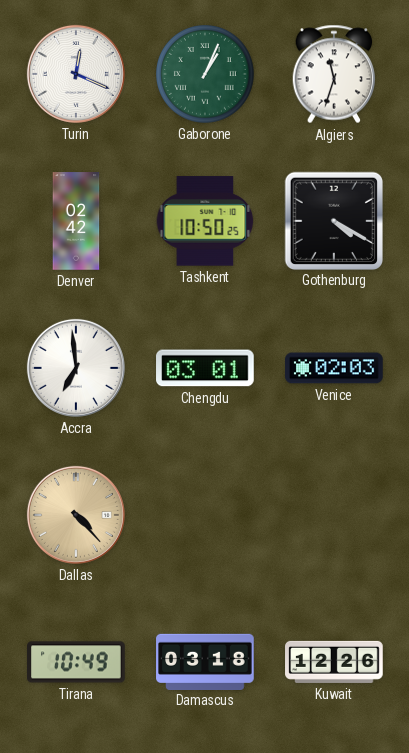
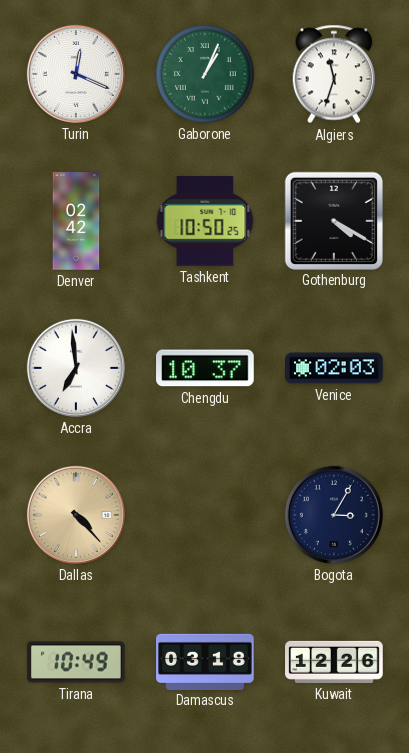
Chengdu: 03:01 -> 10:37
Bogota: none -> 3:05
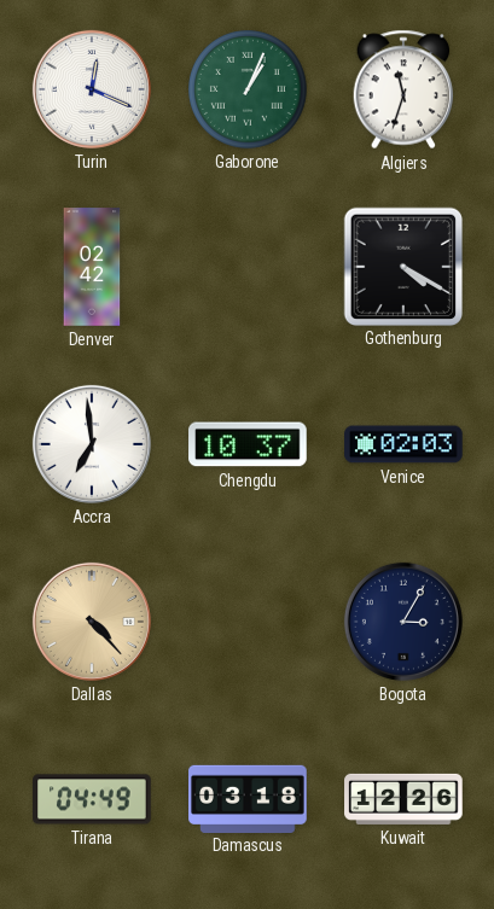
Tashkent: 10:50 -> none
Tirana: 10:49 -> 04:49
